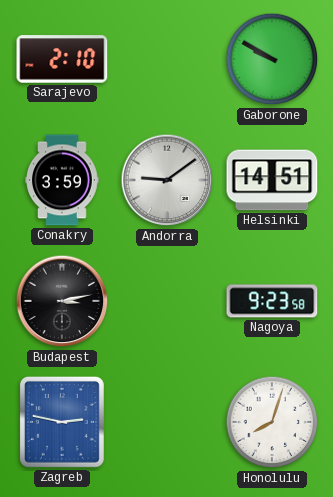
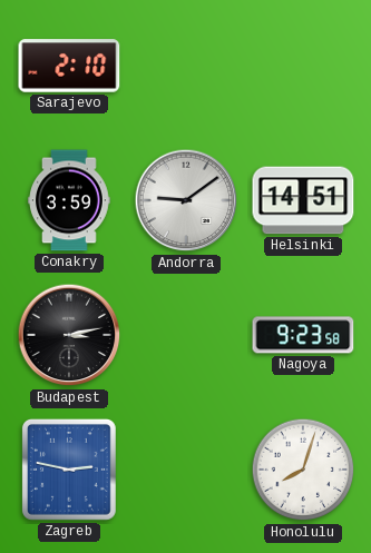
Gaborone: 9:50 -> none
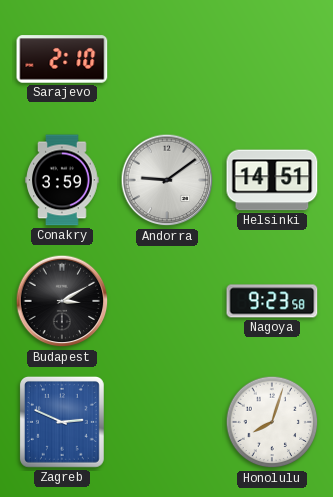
Budapest: 3:13 -> 3:10
Zagreb: 2:47 -> 2:49
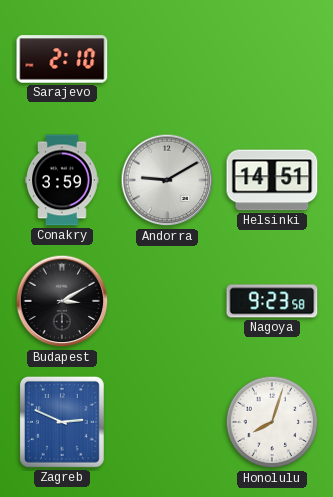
Andorra: 9:09 -> 9:10
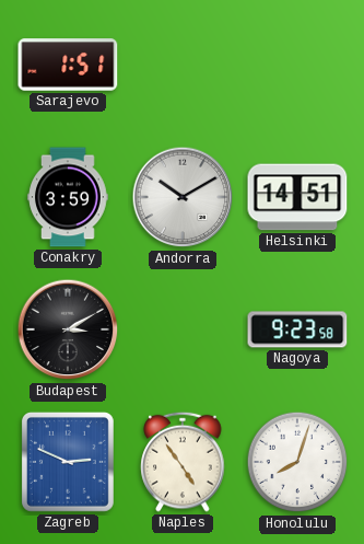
Sarajevo: 2:10 -> 1:51
Andorra: 9:10 -> 10:10
Naples: none -> 4:54
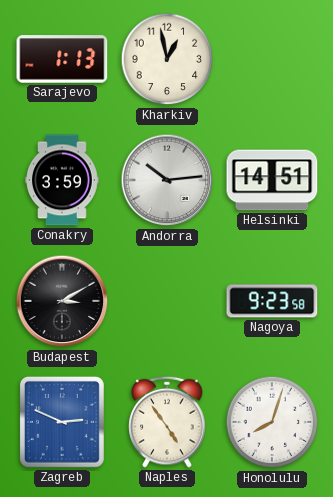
Sarajevo: 1:51 -> 1:13
Kharkiv: none -> 12:58
Andorra: 10:10 -> 10:14
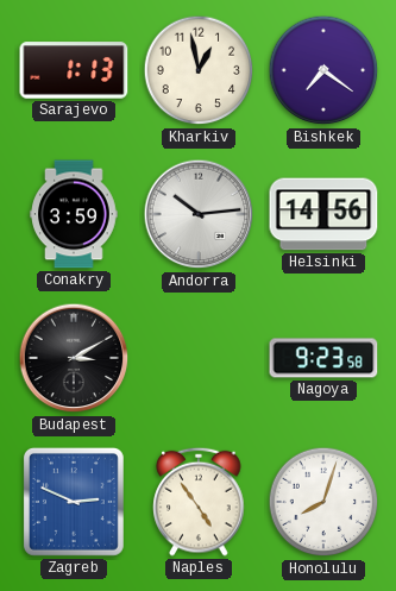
Bishkek: none -> 7:21
Helsinki: 14:51 -> 14:56
